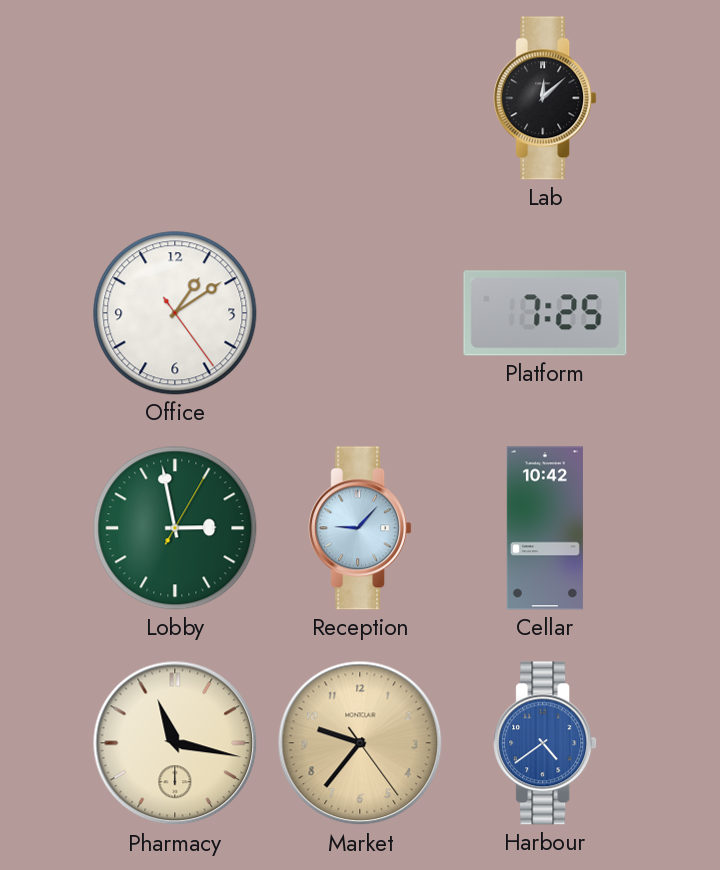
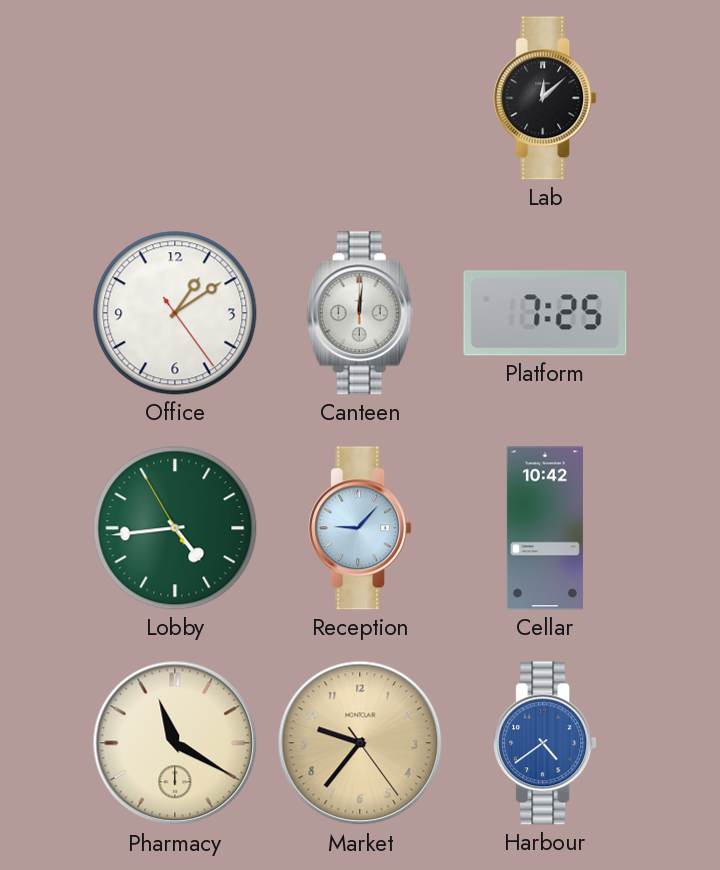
Canteen: none -> 12:01
Lobby: 2:58 -> 4:43
Pharmacy: 11:17 -> 11:20
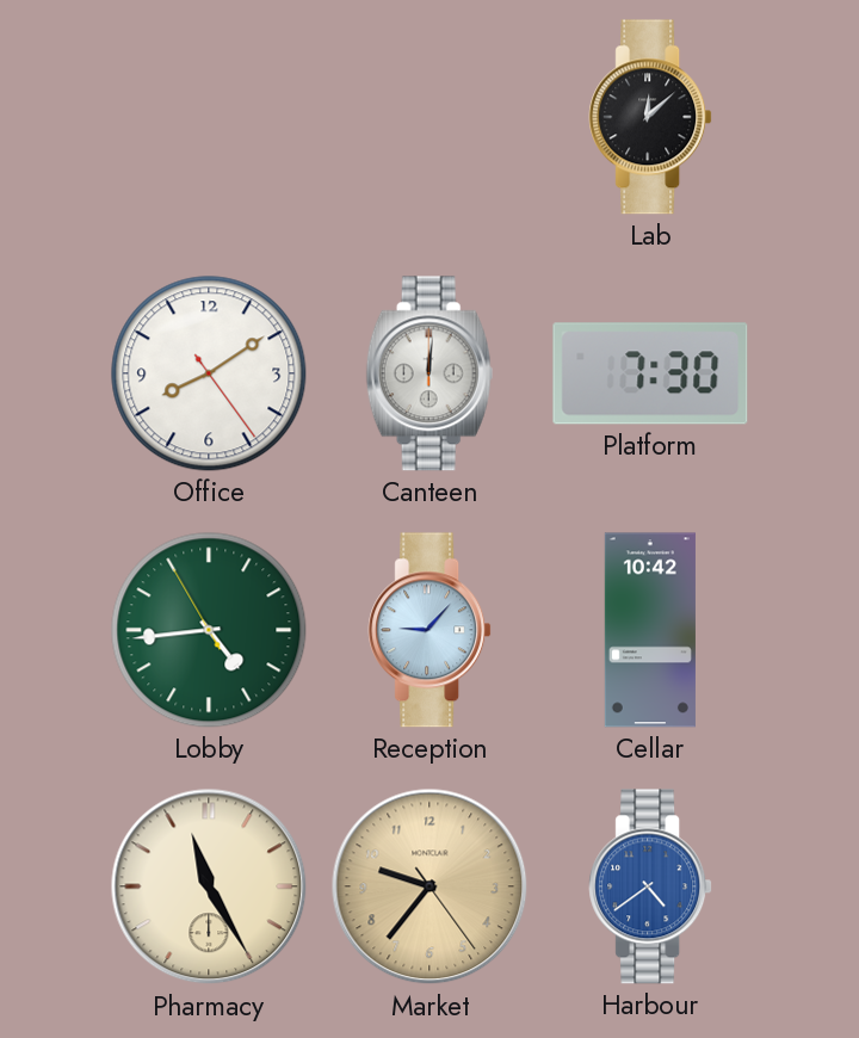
Office: 1:09 -> 8:09
Platform: 7:25 -> 7:30
Pharmacy: 11:20 -> 11:25
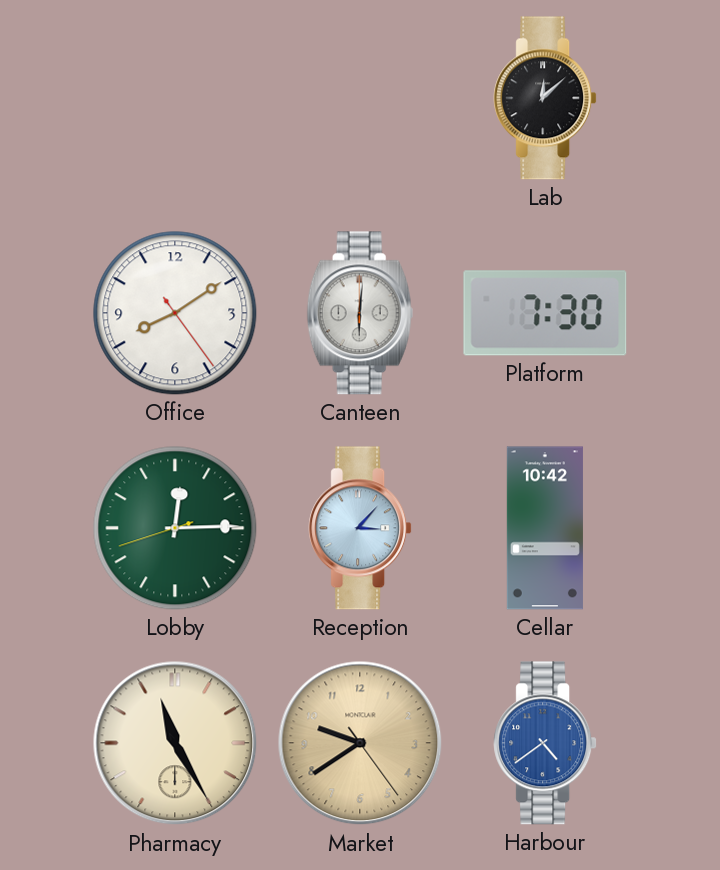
Canteen: 12:01 -> 6:01
Lobby: 4:43 -> 12:14
Reception: 9:07 -> 3:07
Market: 9:36 -> 9:39
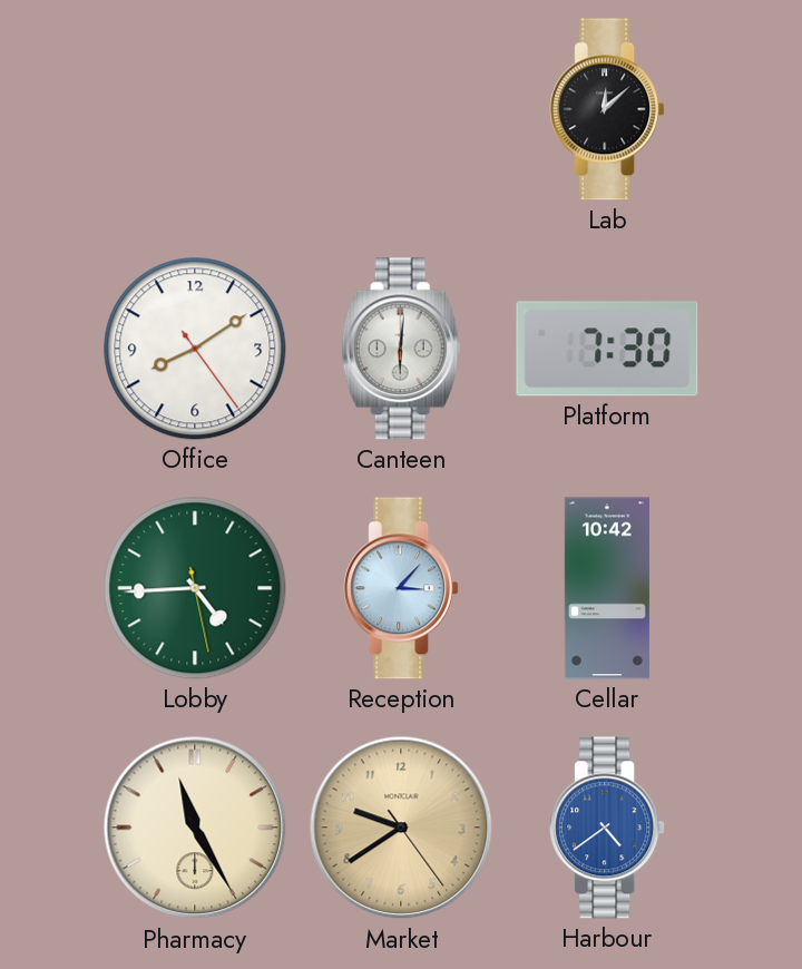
Lobby: 12:14 -> 4:44
